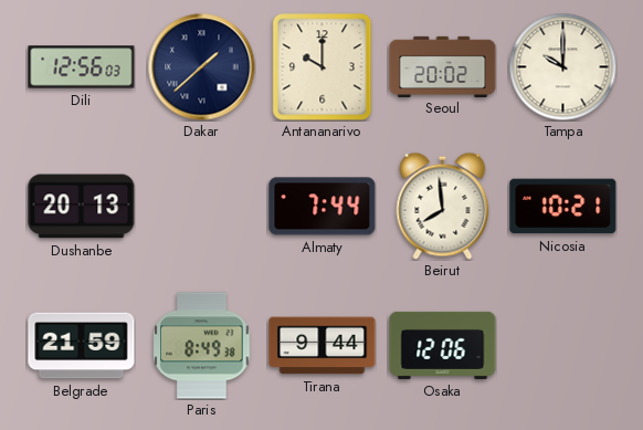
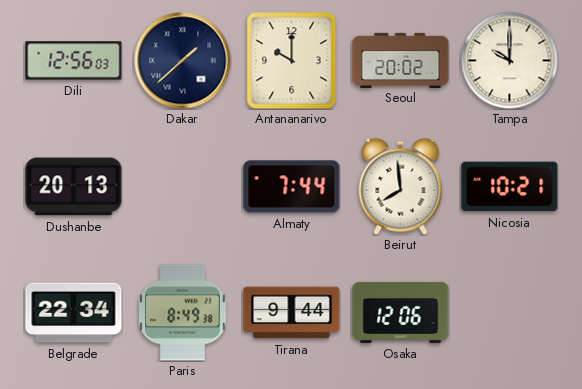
Belgrade: 21:59 -> 22:34
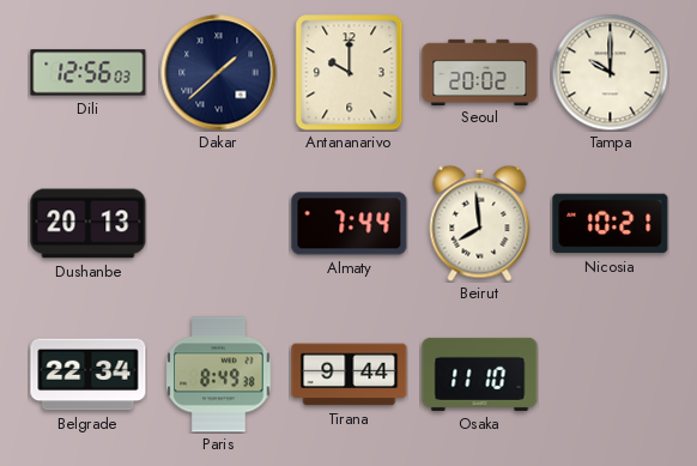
Osaka: 12:06 -> 11:10
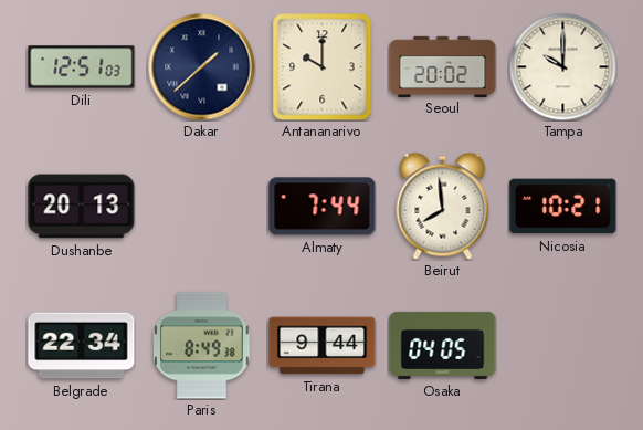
Dili: 12:56 -> 12:51
Osaka: 11:10 -> 04:05
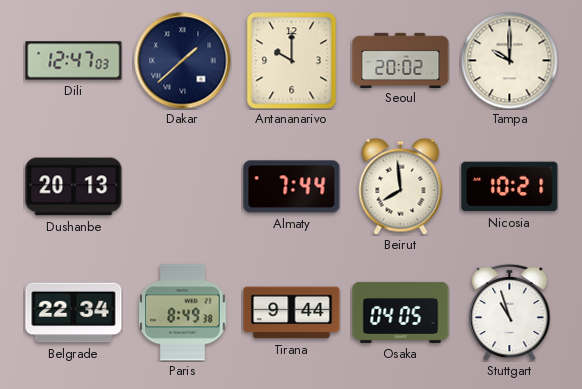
Dili: 12:51 -> 12:47
Stuttgart: none -> 10:57
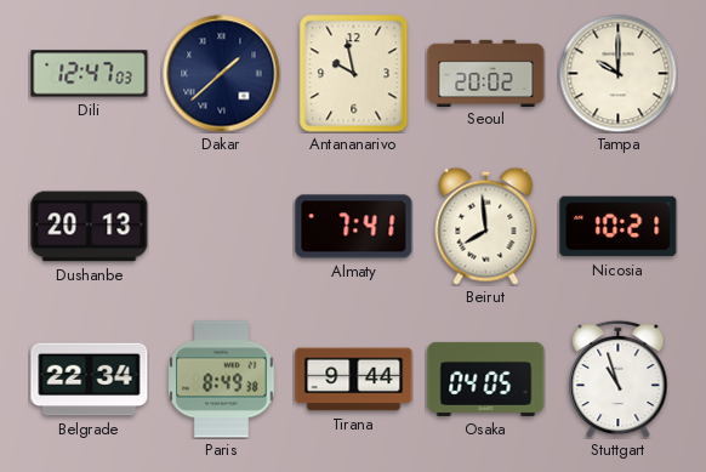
Antananarivo: 10:00 -> 9:58
Almaty: 7:44 -> 7:41
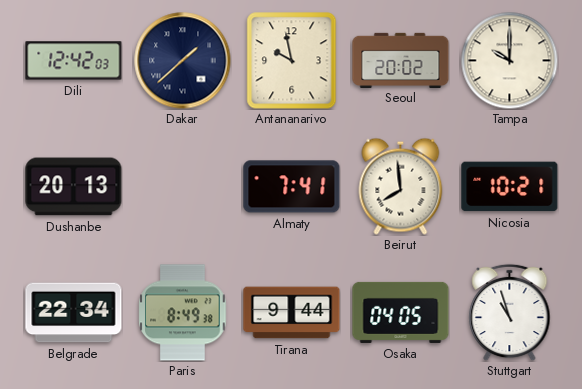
Dili: 12:47 -> 12:42
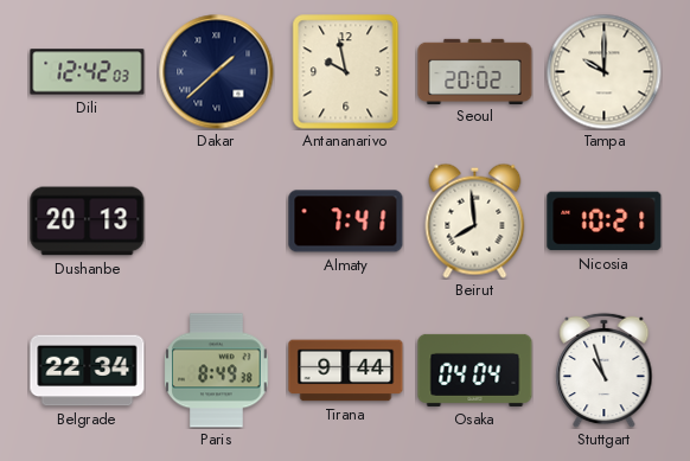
Osaka: 04:05 -> 04:04
